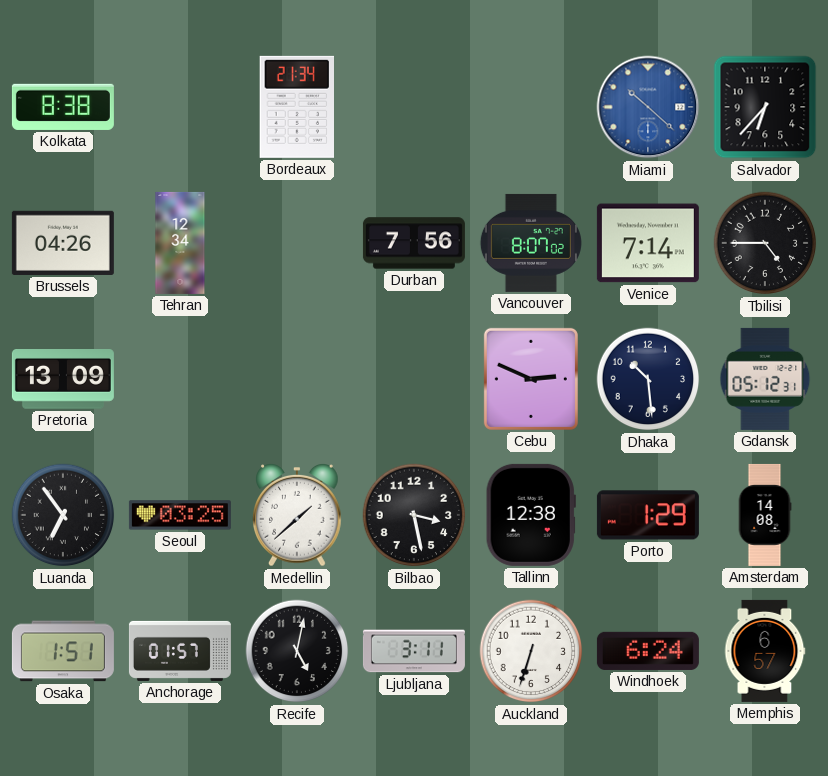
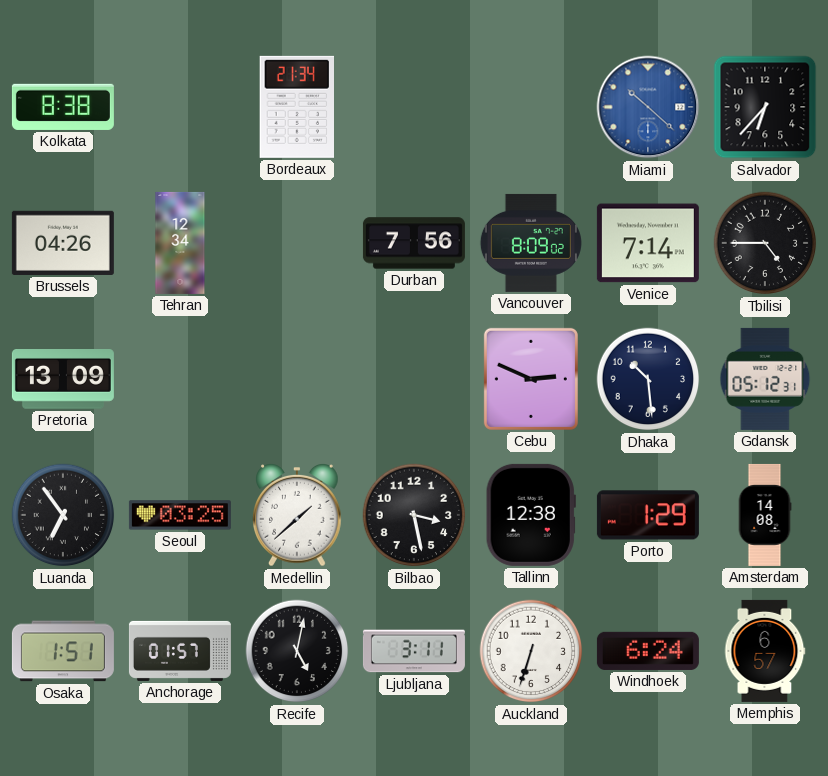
Vancouver: 8:07 -> 8:09
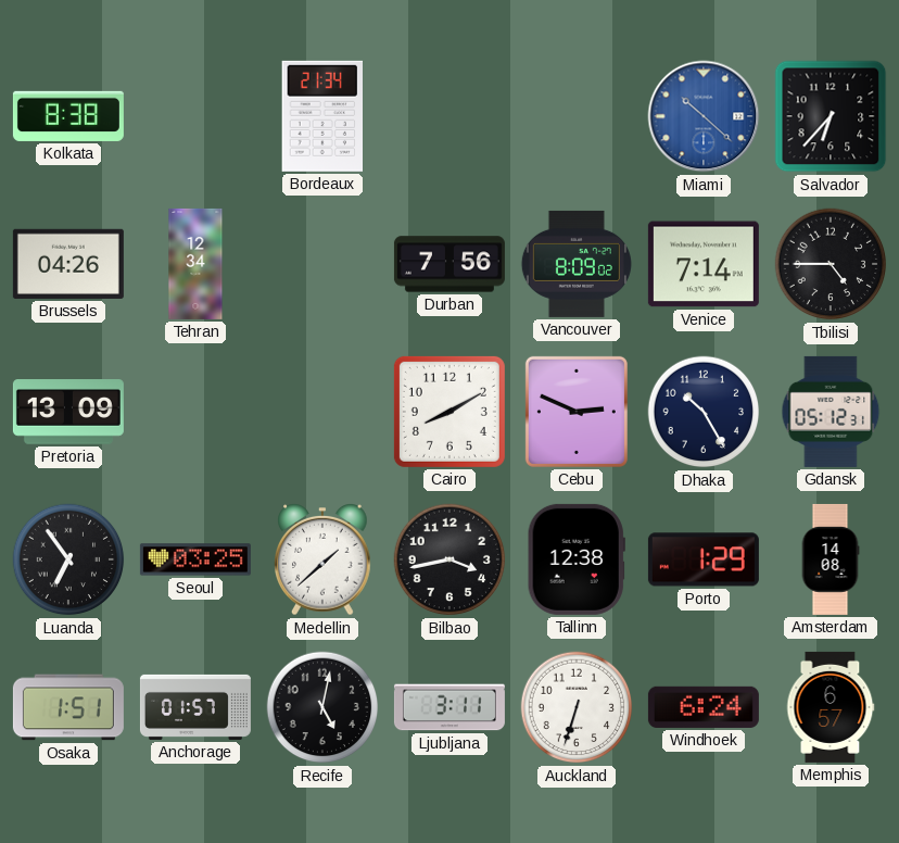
Cairo: none -> 8:10
Dhaka: 10:29 -> 10:25
Bilbao: 3:28 -> 3:43
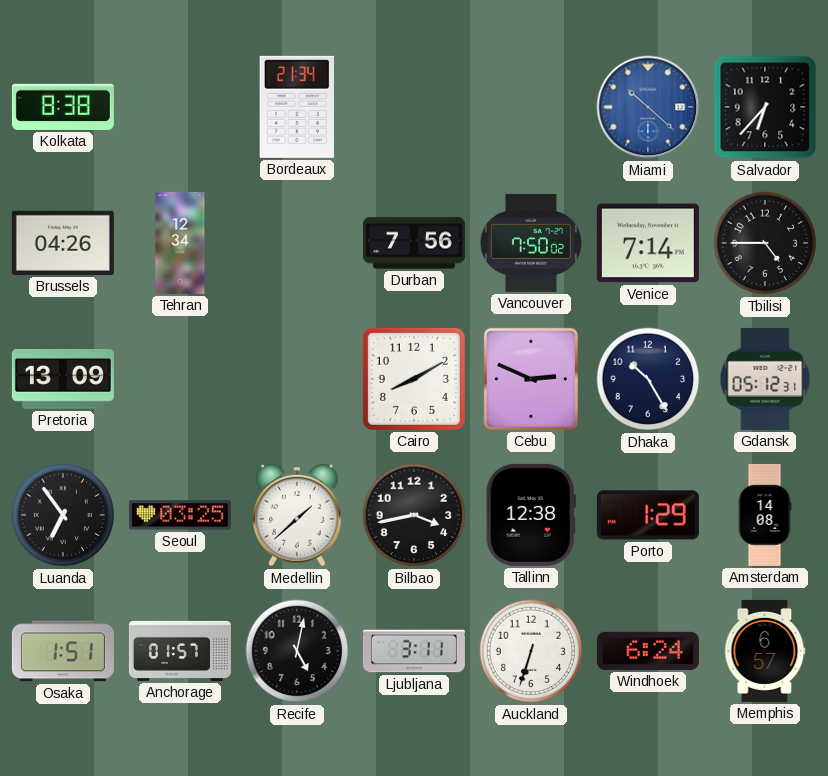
Vancouver: 8:09 -> 7:50
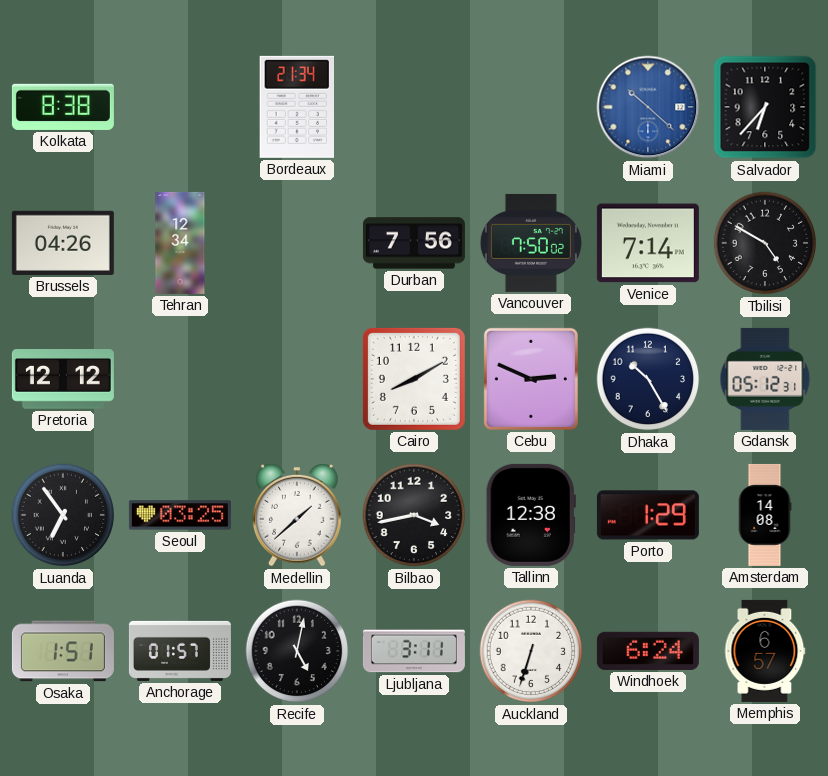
Tbilisi: 4:45 -> 4:50
Pretoria: 13:09 -> 12:12
